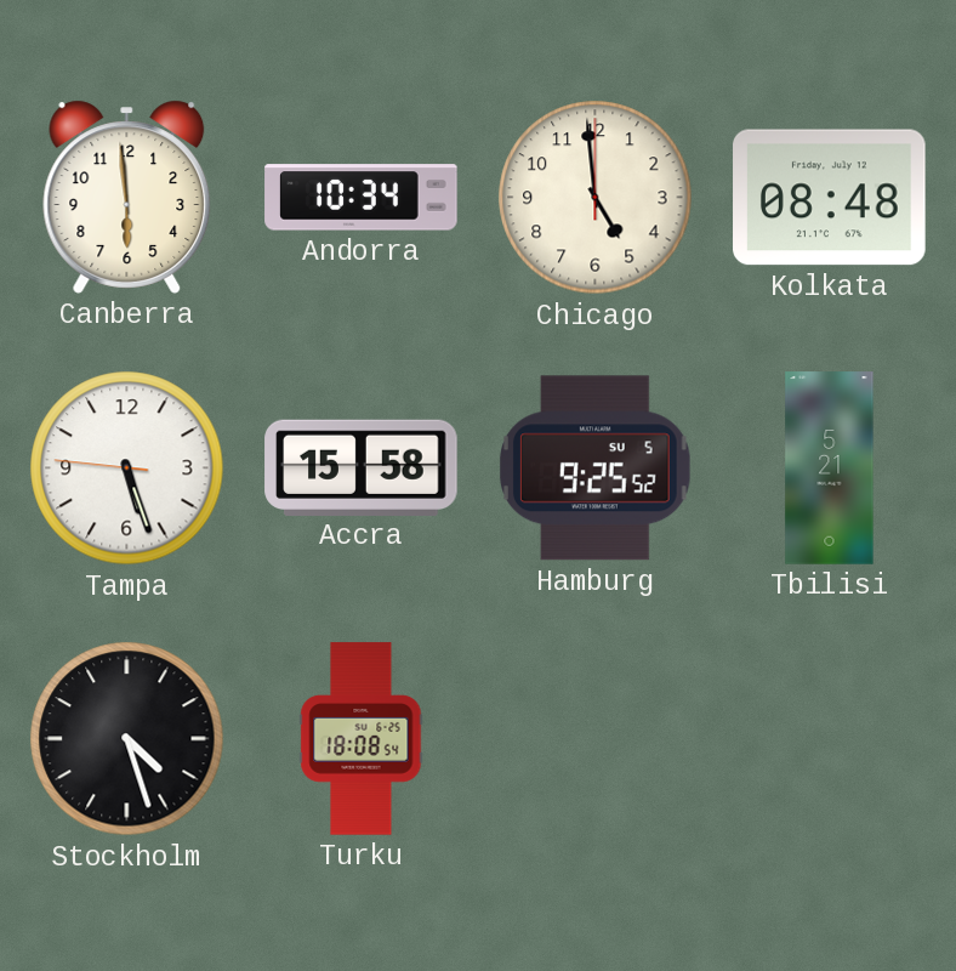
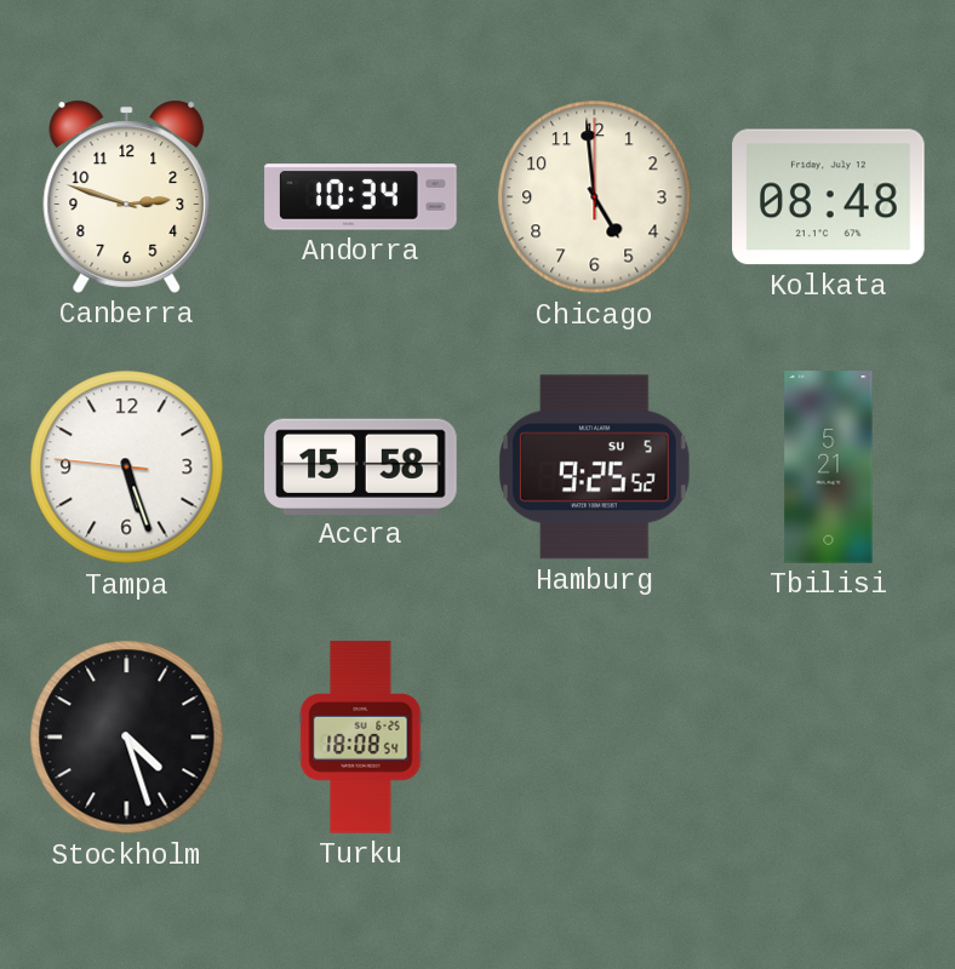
Canberra: 5:59 -> 2:48
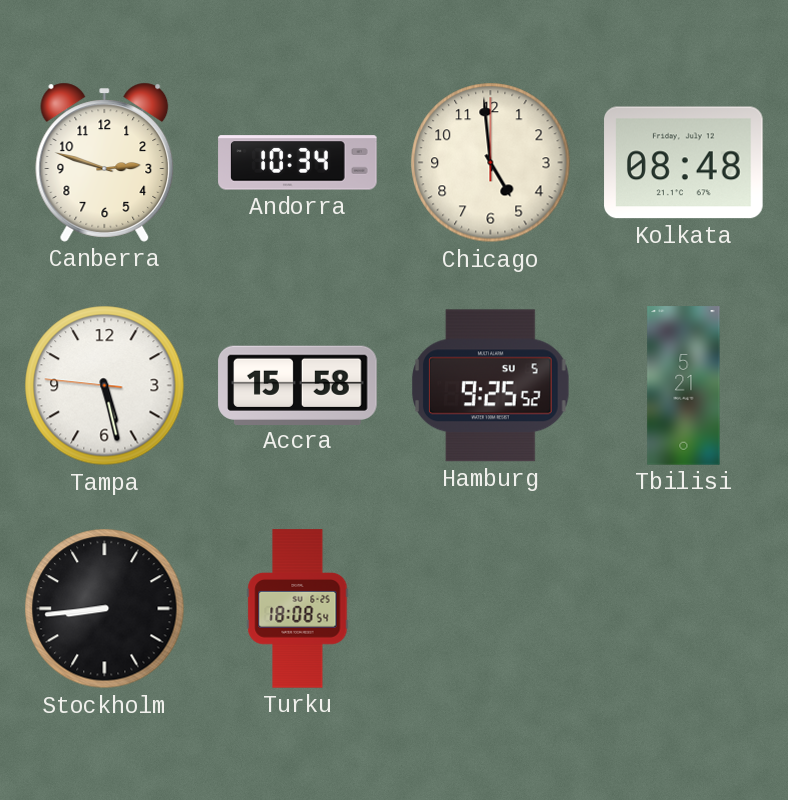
Tampa: 5:26 -> 5:27
Stockholm: 4:27 -> 8:44
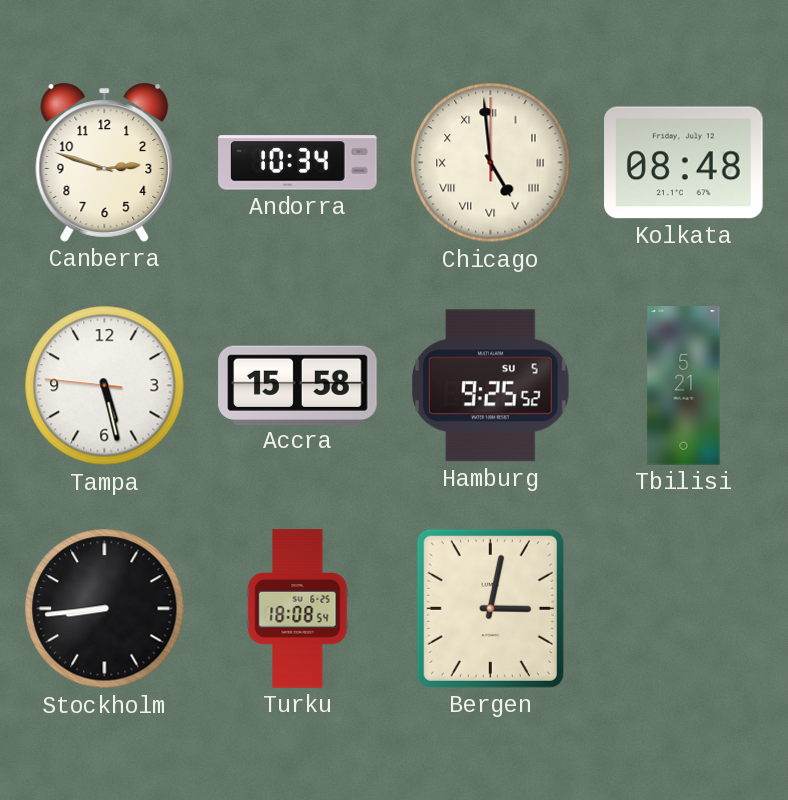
Chicago numerals: Arabic -> Roman
Bergen: none -> 3:02
